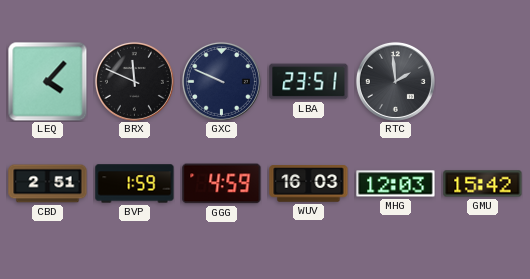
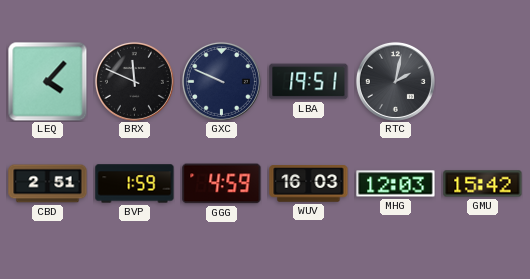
LBA: 23:51 -> 19:51
RTC: 1:59 -> 2:02
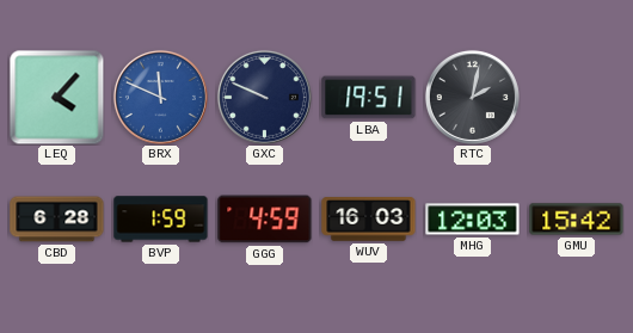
BRX dial: black -> blue
CBD: 2:51 -> 6:28
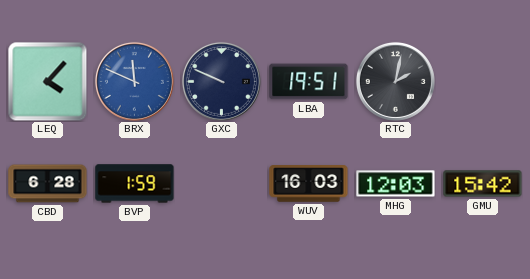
GGG: 4:59 -> none
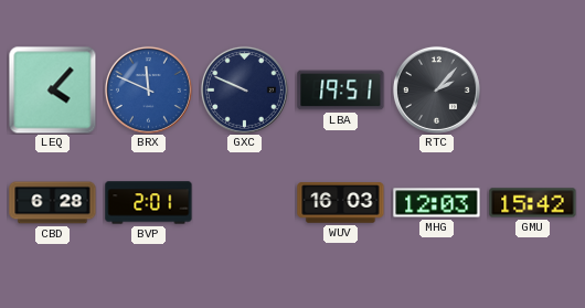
RTC: 2:02 -> 2:07
BVP: 1:59 -> 2:01
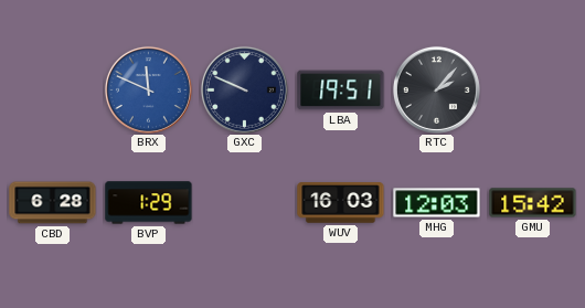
LEQ: 4:07 -> none
BVP: 2:01 -> 1:29
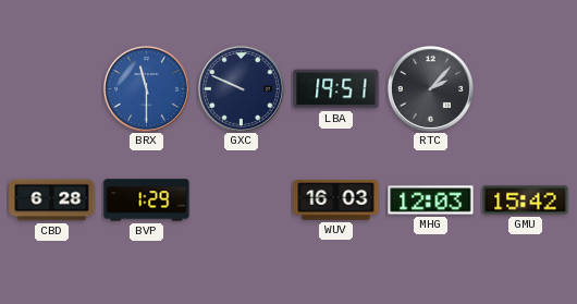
BRX: 11:49 -> 11:30
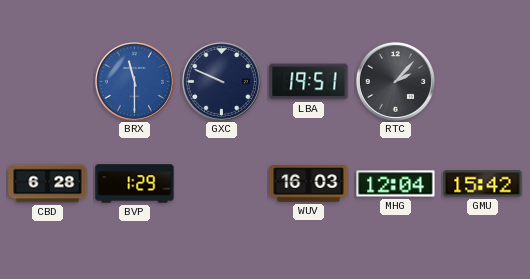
MHG: 12:03 -> 12:04
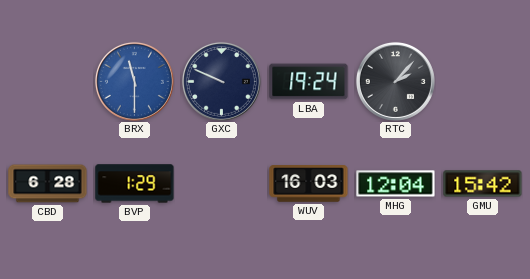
LBA: 19:51 -> 19:24
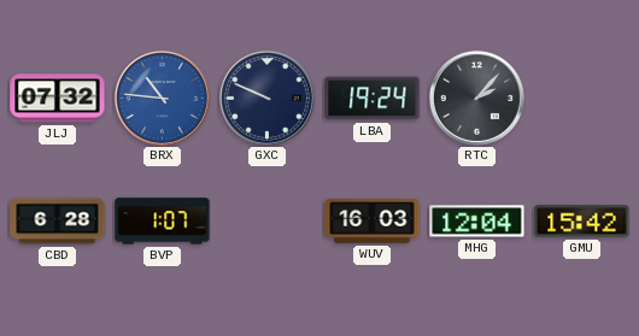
JLJ: none -> 07:32
BRX: 11:30 -> 10:46
BVP: 1:29 -> 1:07
